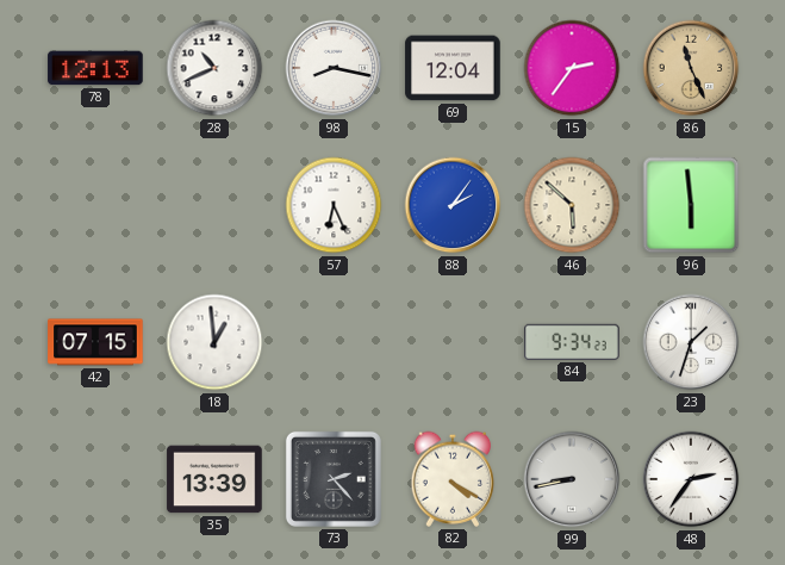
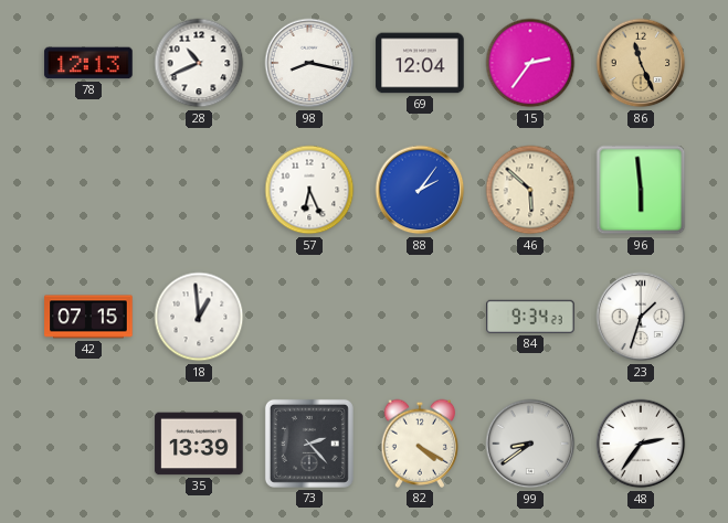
99: 8:43 -> 8:39
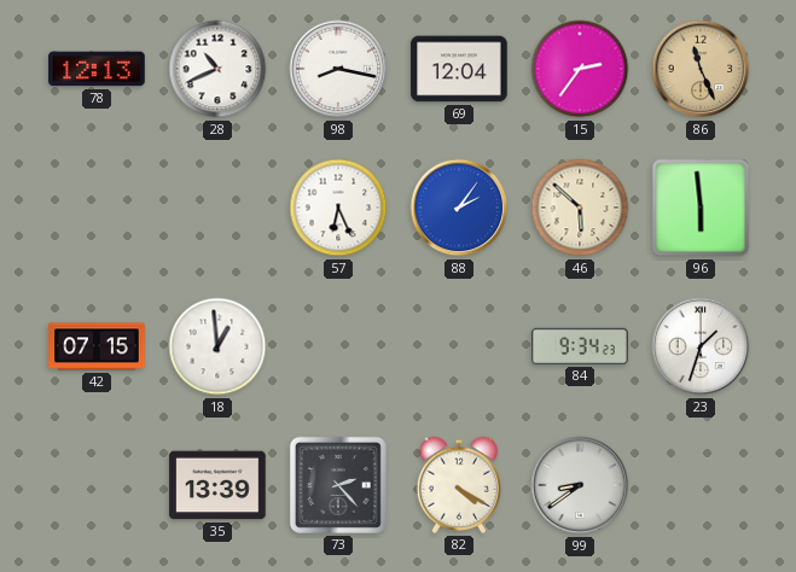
48: 2:36 -> none
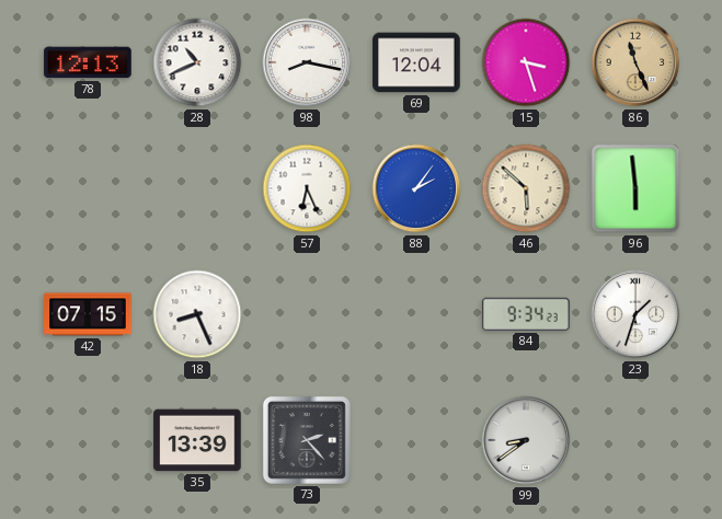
15: 2:36 -> 3:27
18: 12:59 -> 8:26
82: 4:20 -> none
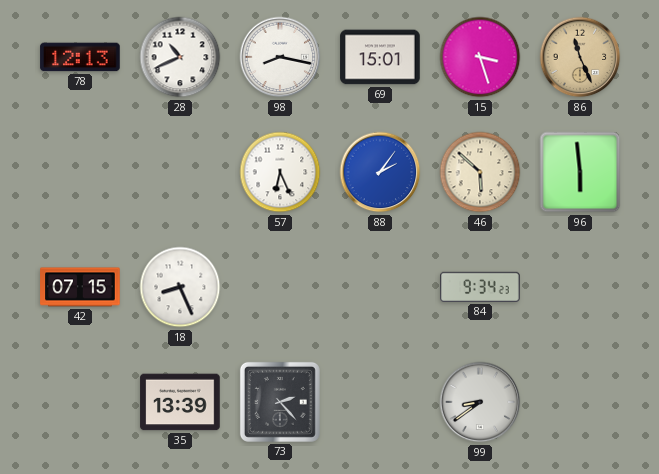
69: 12:04 -> 15:01
23: 1:33 -> none
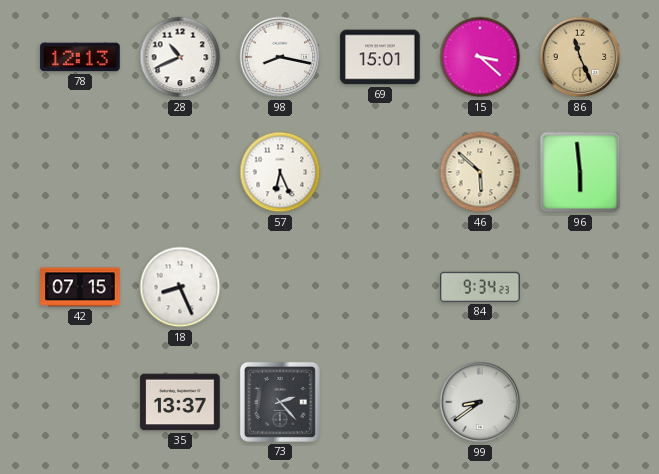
15: 3:27 -> 3:22
88: 2:06 -> none
35: 13:39 -> 13:37
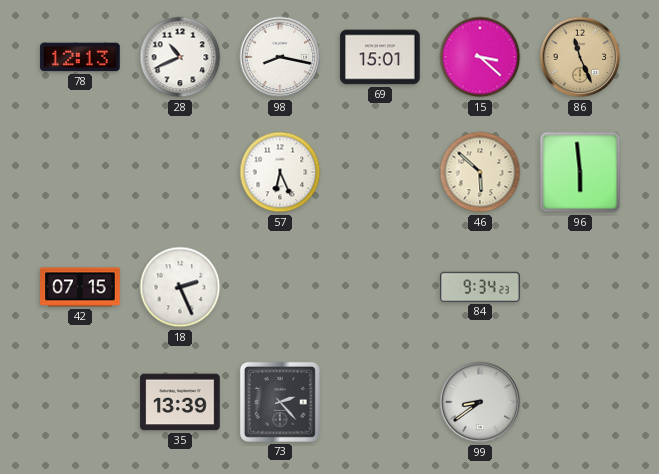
18: 8:26 -> 2:26
35: 13:37 -> 13:39
